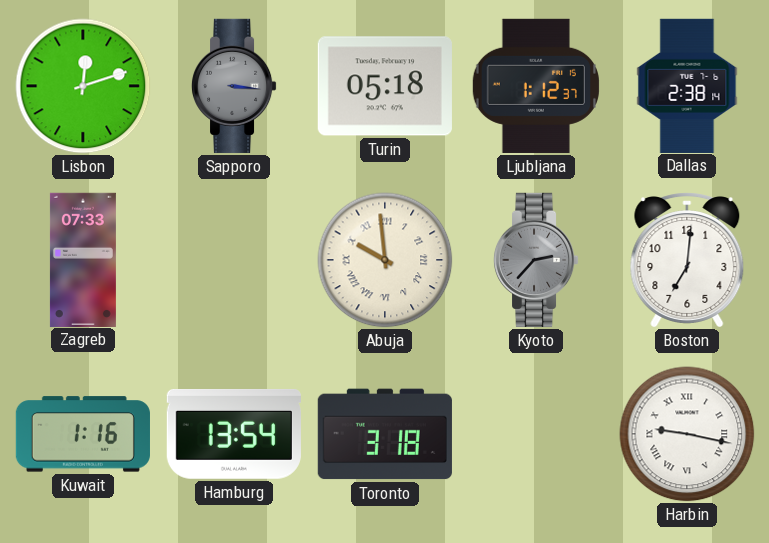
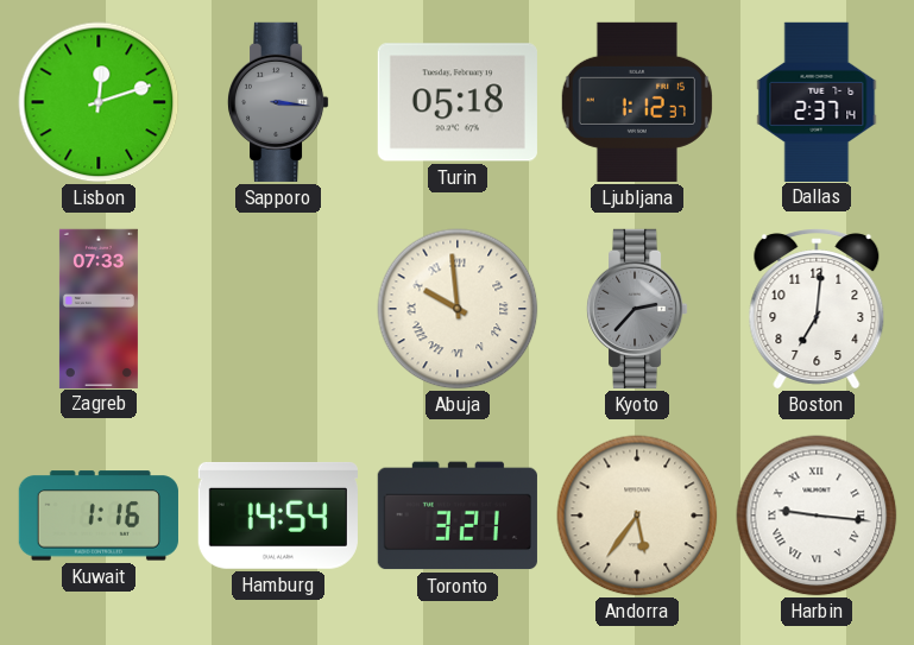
Dallas: 2:38 -> 2:37
Hamburg: 13:54 -> 14:54
Toronto: 3:18 -> 3:21
Andorra: none -> 5:36
Harbin: 9:17 -> 9:16
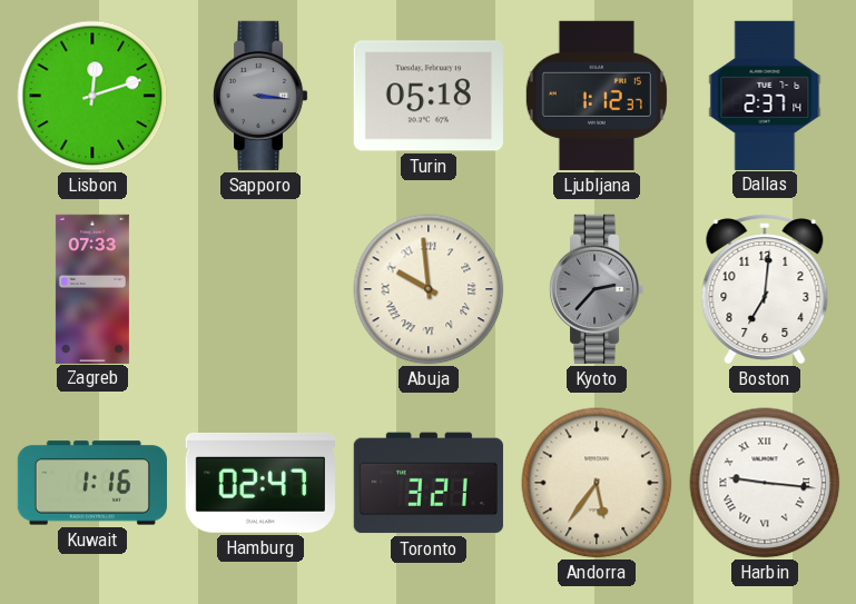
Hamburg: 14:54 -> 02:47
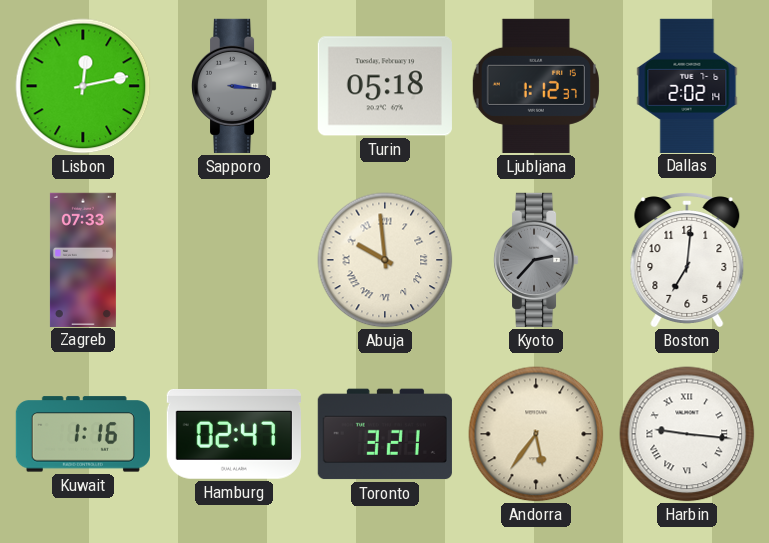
Lisbon: 12:12 -> 12:13
Dallas: 2:37 -> 2:02
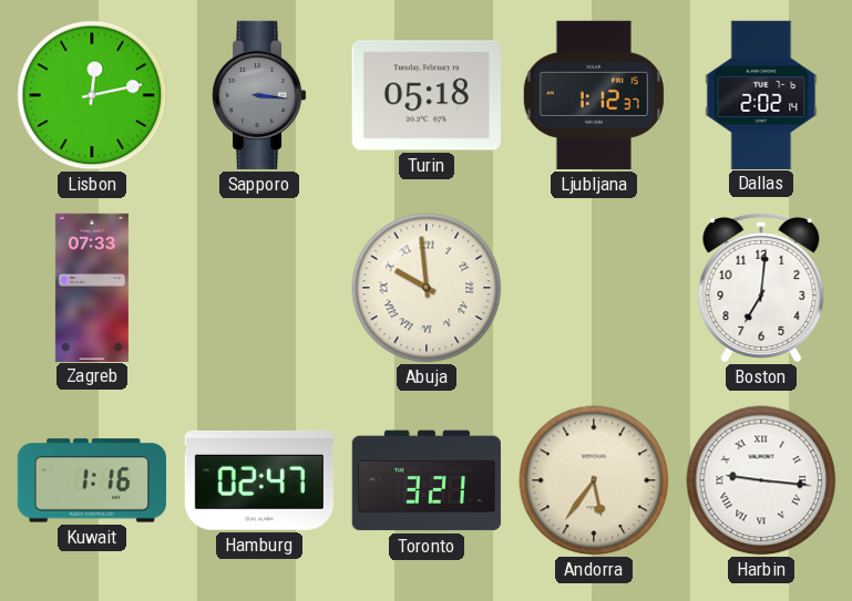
Kyoto: 2:37 -> none
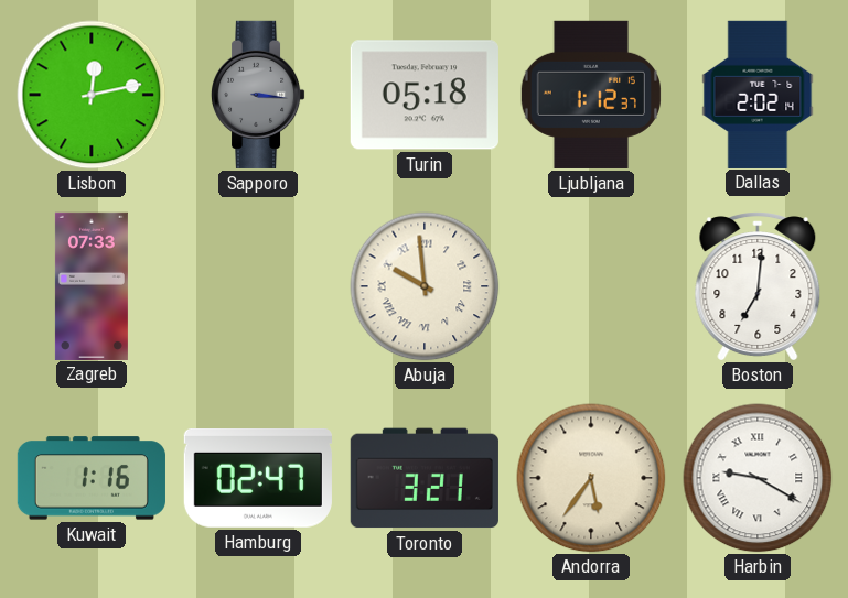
Harbin: 9:16 -> 9:20
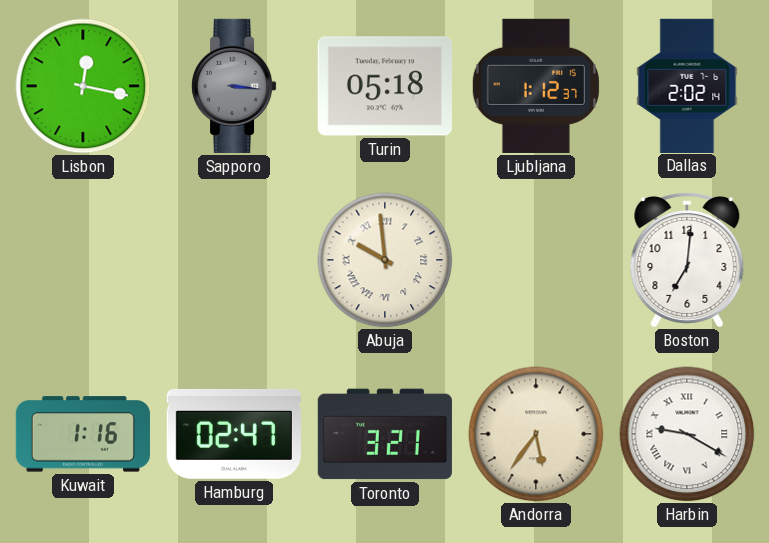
Lisbon: 12:13 -> 12:17
Zagreb: 07:33 -> none
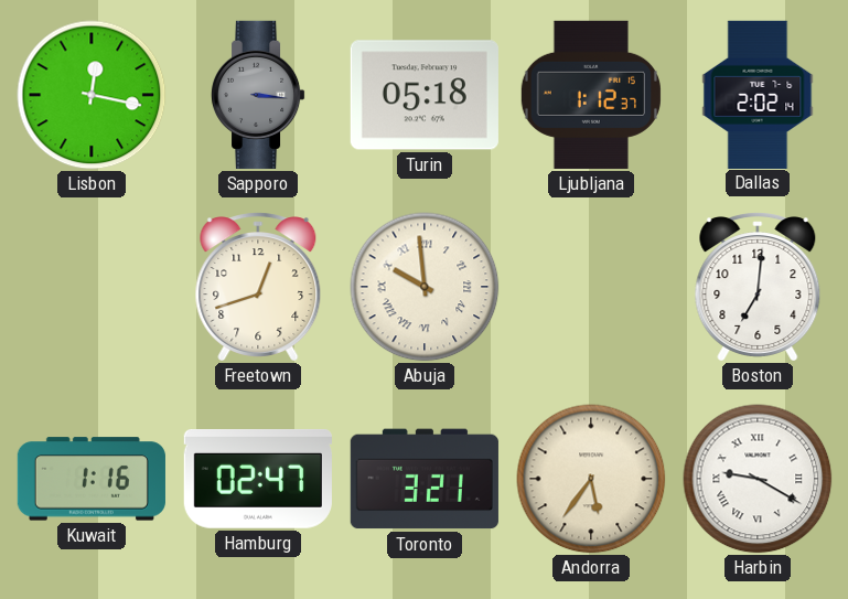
Freetown: none -> 12:42
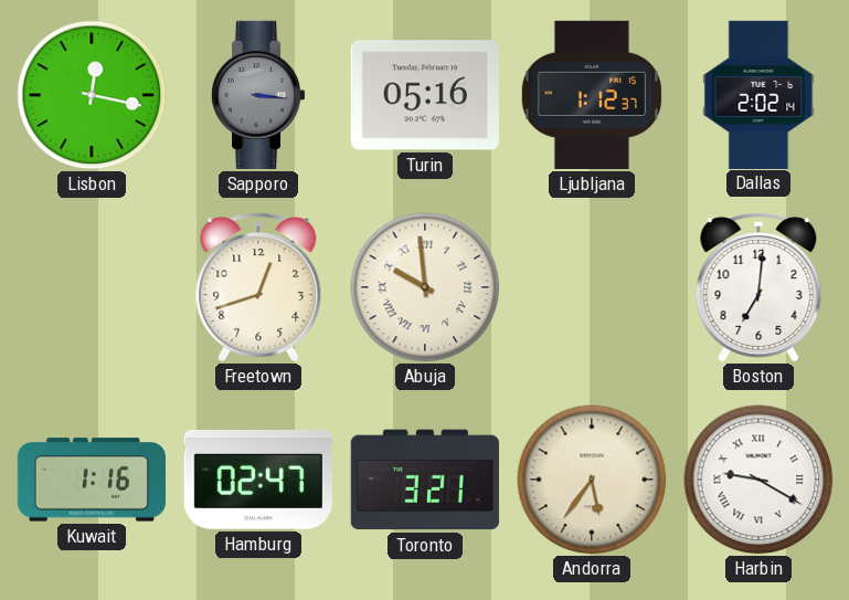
Turin: 05:18 -> 05:16
